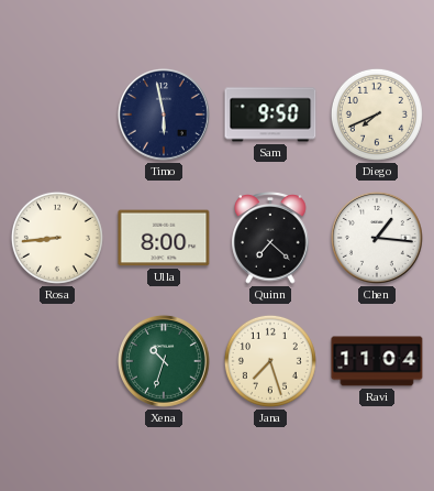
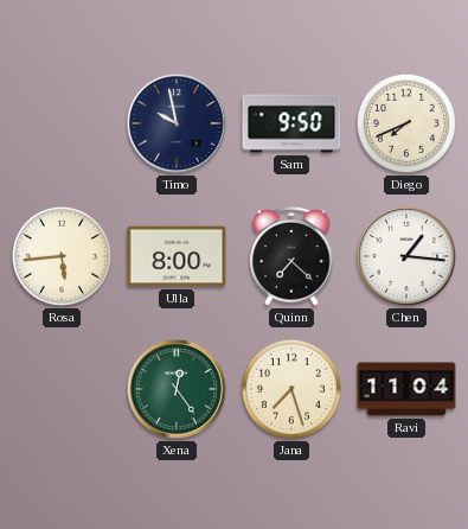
Timo: 5:58 -> 9:58
Rosa: 8:44 -> 5:44
Xena: 10:33 -> 12:24
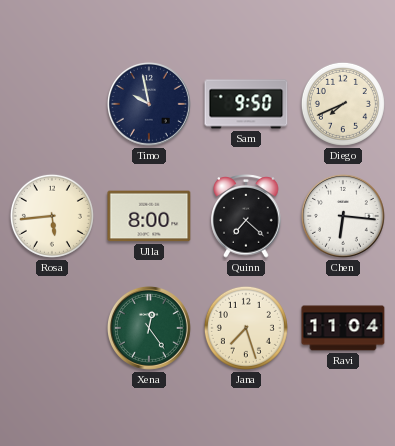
Chen: 1:16 -> 6:16
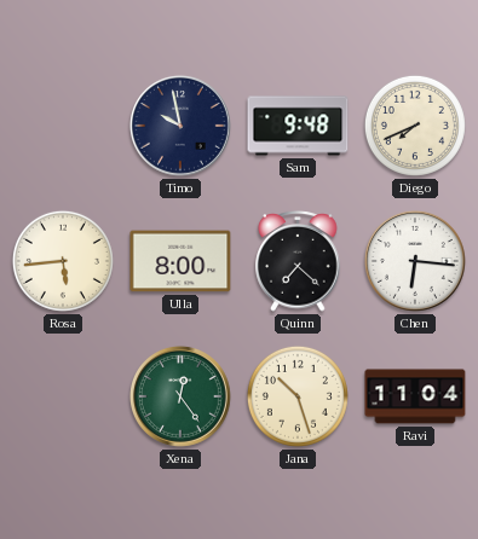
Sam: 9:50 -> 9:48
Jana: 7:27 -> 10:27
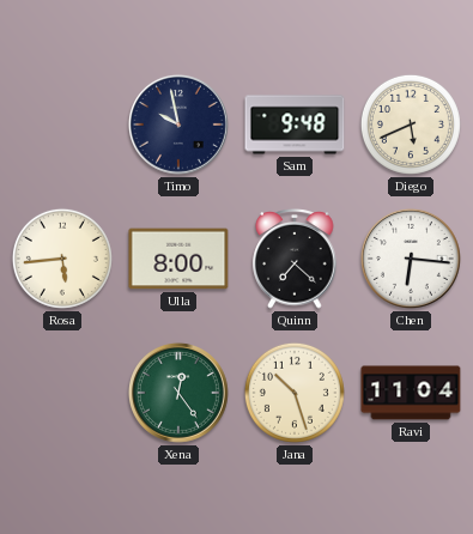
Diego: 7:41 -> 5:41
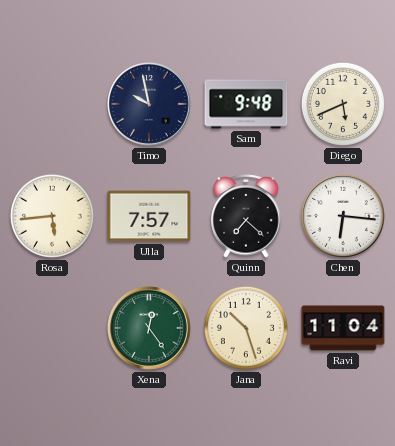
Ulla: 8:00 -> 7:57
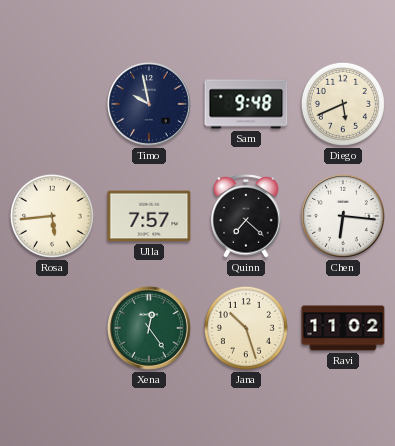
Ravi: 11:04 -> 11:02
